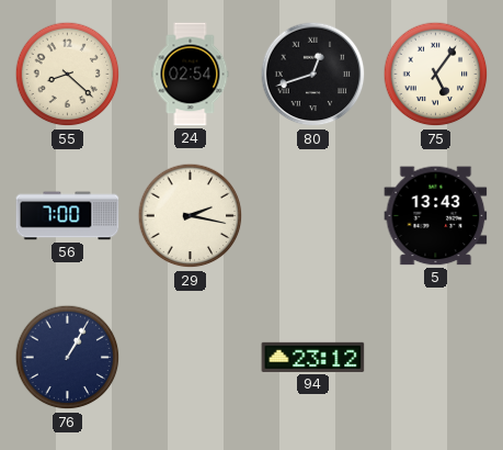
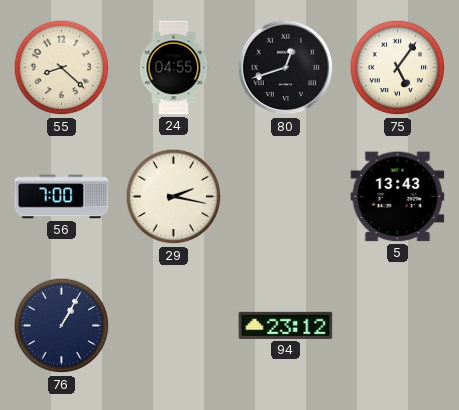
24: 02:54 -> 04:55
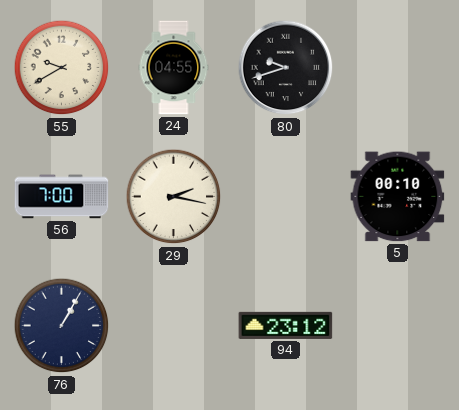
55: 8:22 -> 9:40
80: 12:42 -> 9:42
75: 5:06 -> none
5: 13:43 -> 00:10
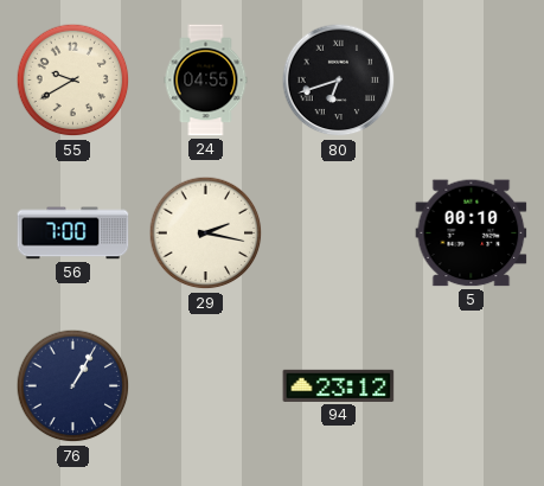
80: 9:42 -> 6:42
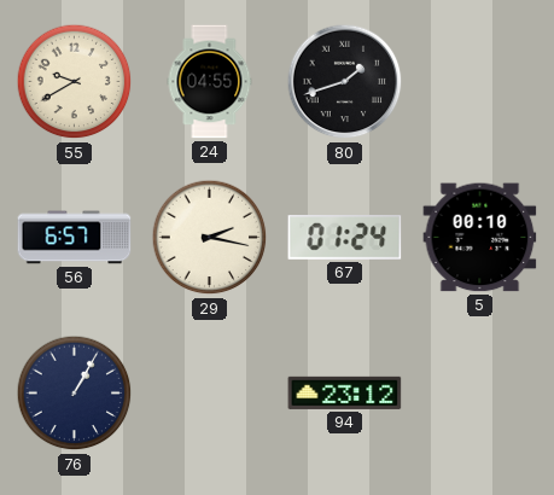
80: 6:42 -> 1:42
56: 7:00 -> 6:57
67: none -> 01:24
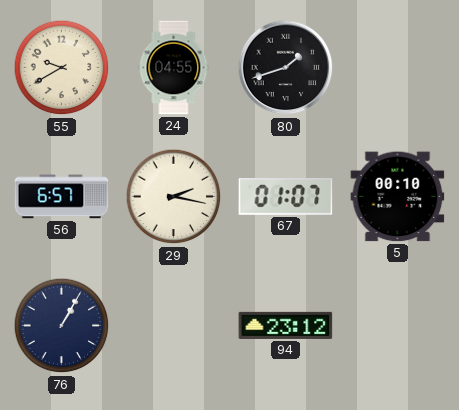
67: 01:24 -> 01:07
